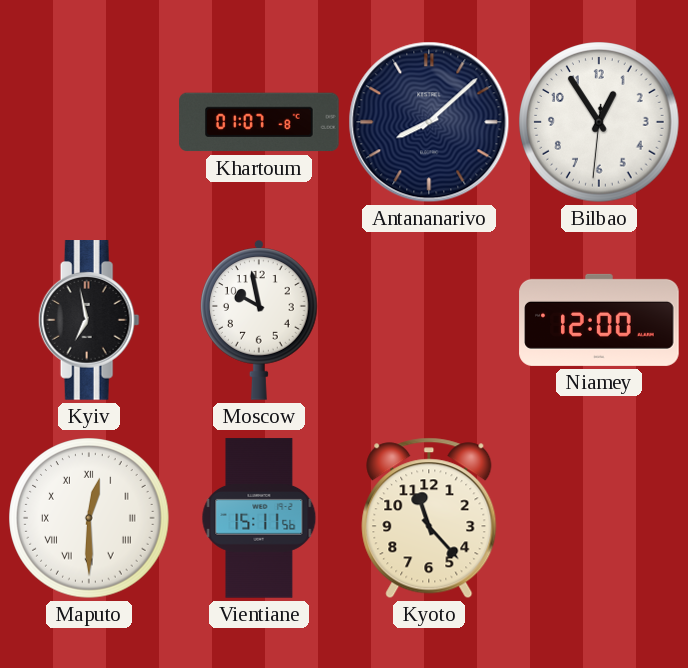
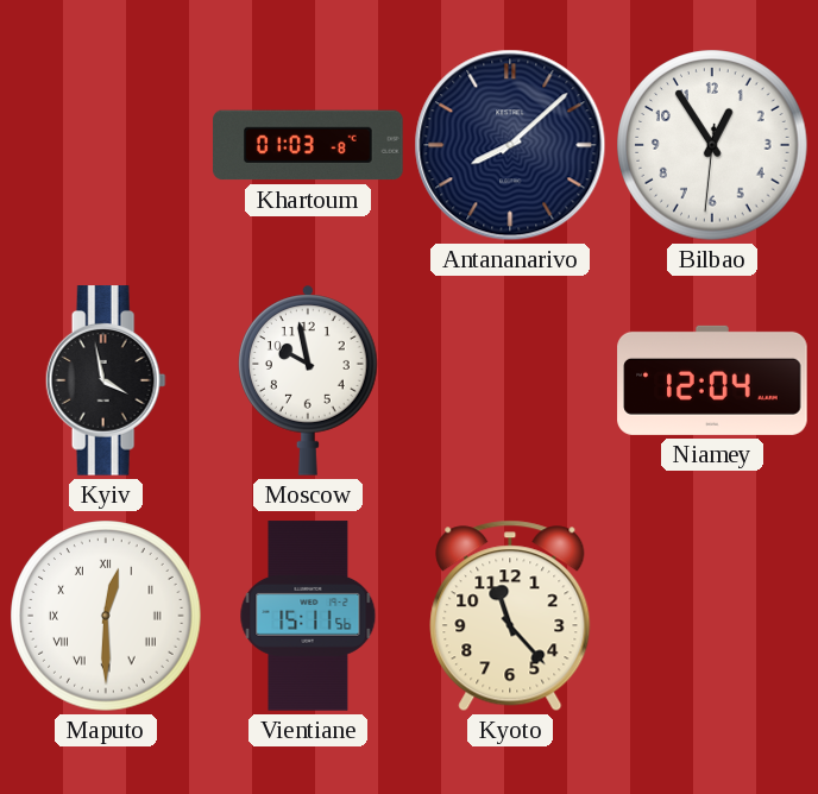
Khartoum: 01:07 -> 01:03
Kyiv: 6:58 -> 3:58
Niamey: 12:00 -> 12:04
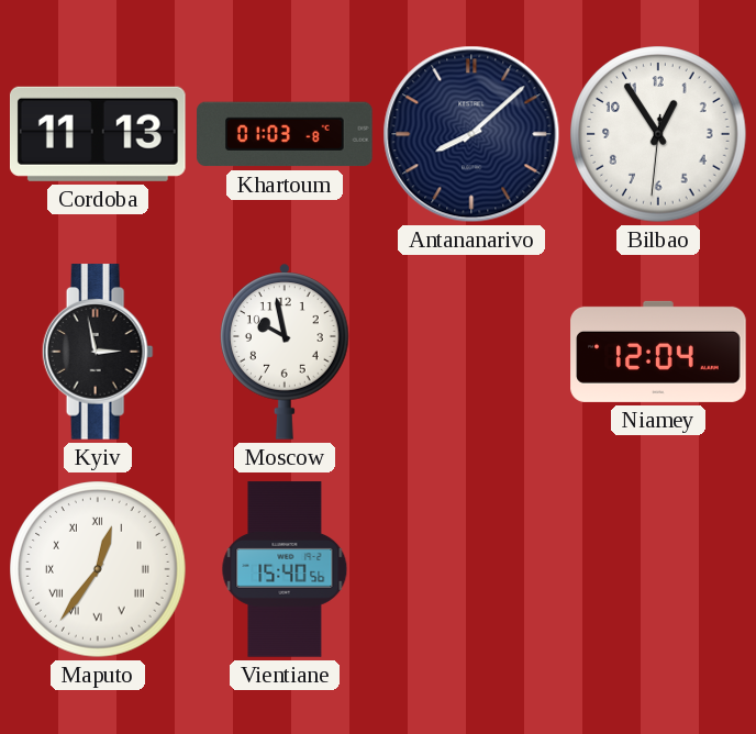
Cordoba: none -> 11:13
Kyiv: 3:58 -> 2:58
Maputo: 12:30 -> 12:36
Vientiane: 15:11 -> 15:40
Kyoto: 11:23 -> none
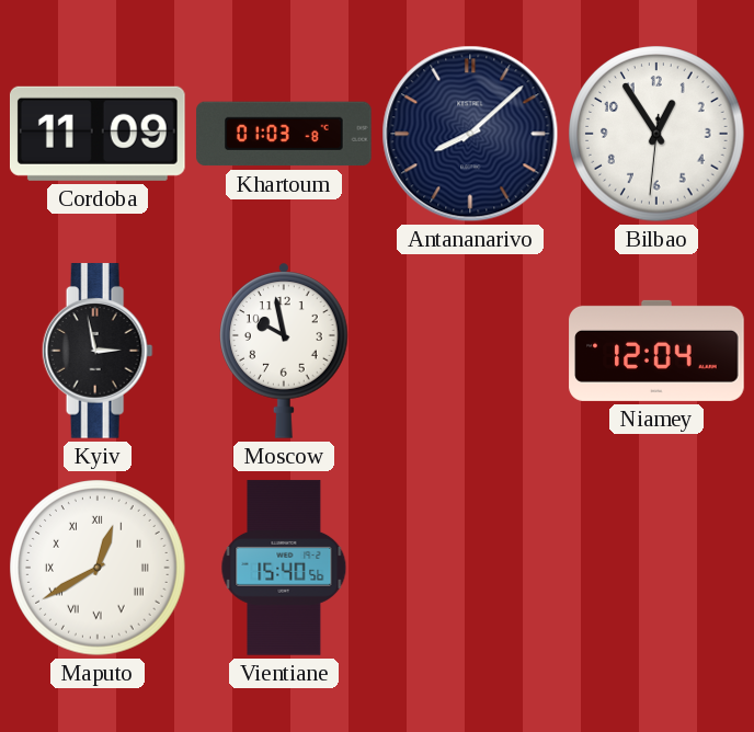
Cordoba: 11:13 -> 11:09
Maputo: 12:36 -> 12:40
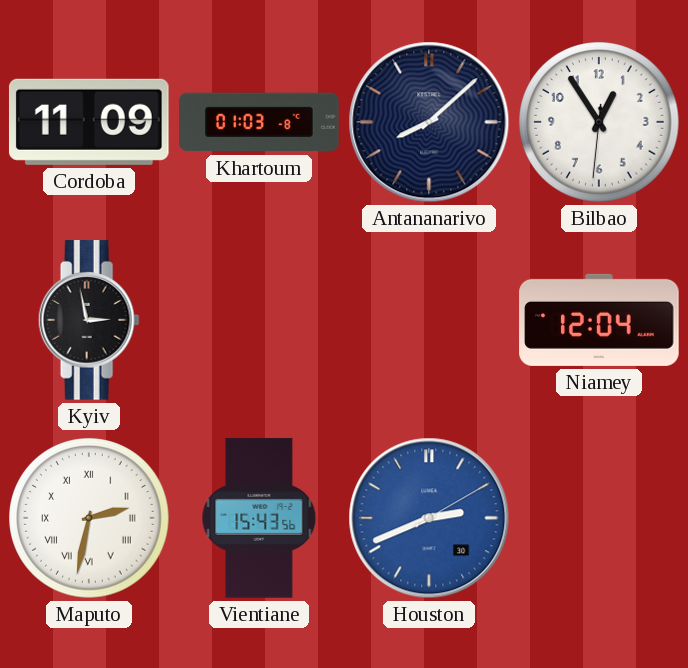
Moscow: 9:58 -> none
Maputo: 12:40 -> 2:32
Vientiane: 15:40 -> 15:43
Houston: none -> 2:41
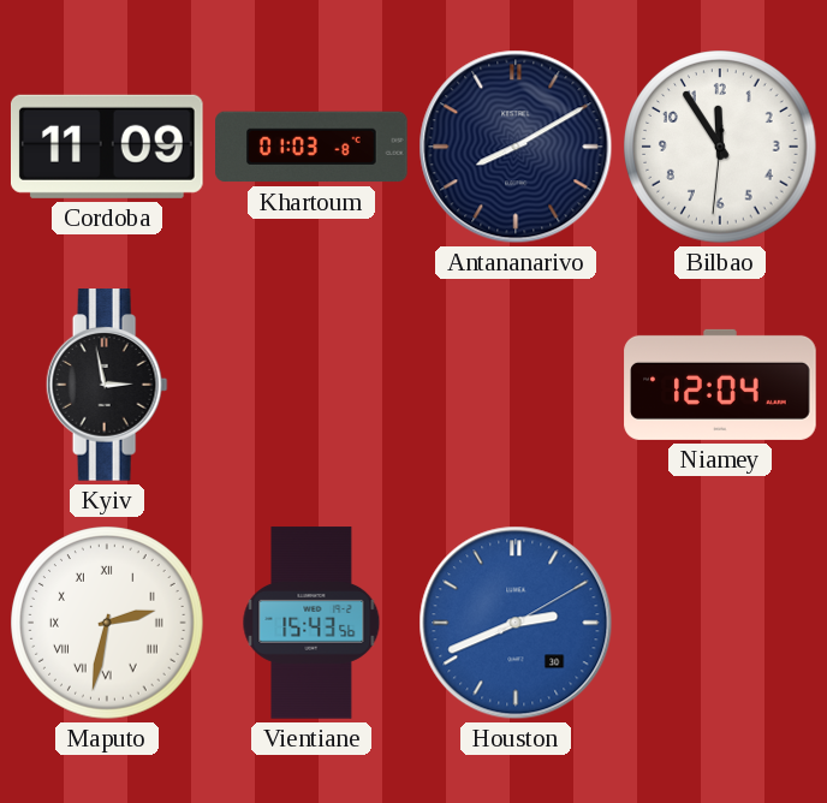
Antananarivo: 8:08 -> 8:10
Bilbao: 12:54 -> 11:54
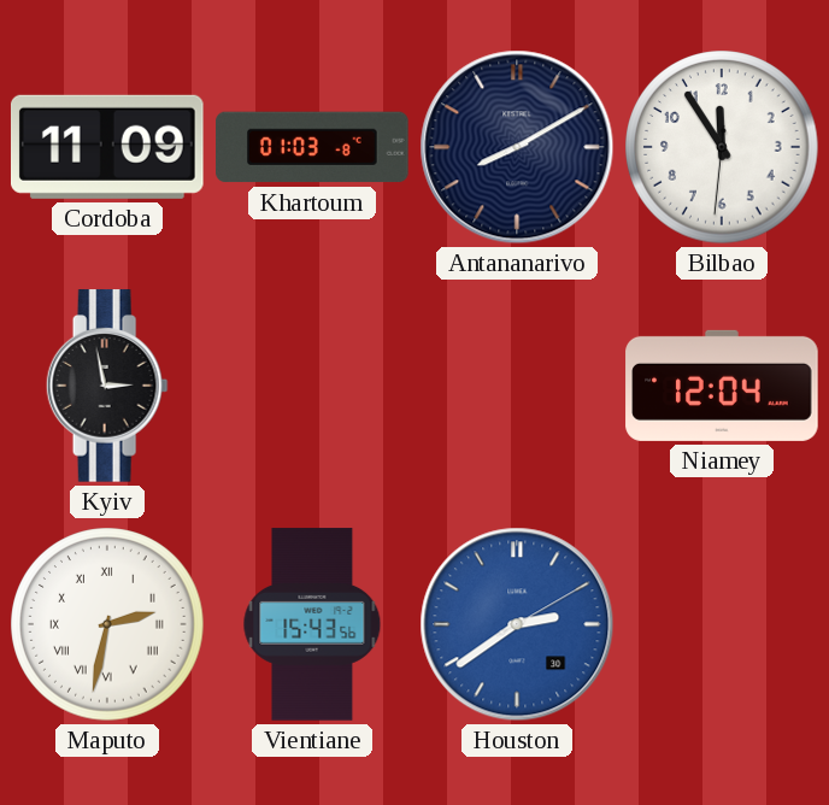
Houston: 2:41 -> 2:39
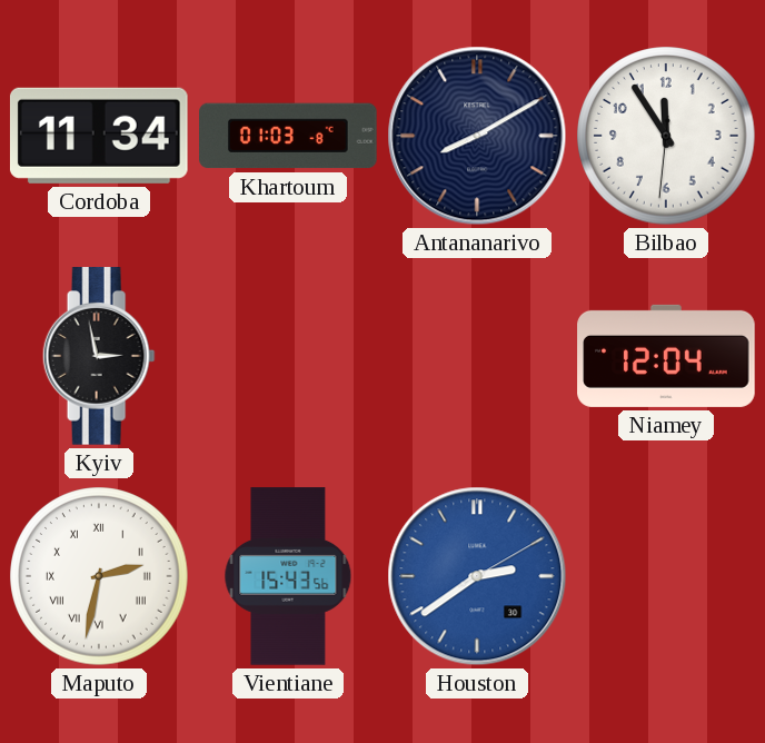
Cordoba: 11:09 -> 11:34
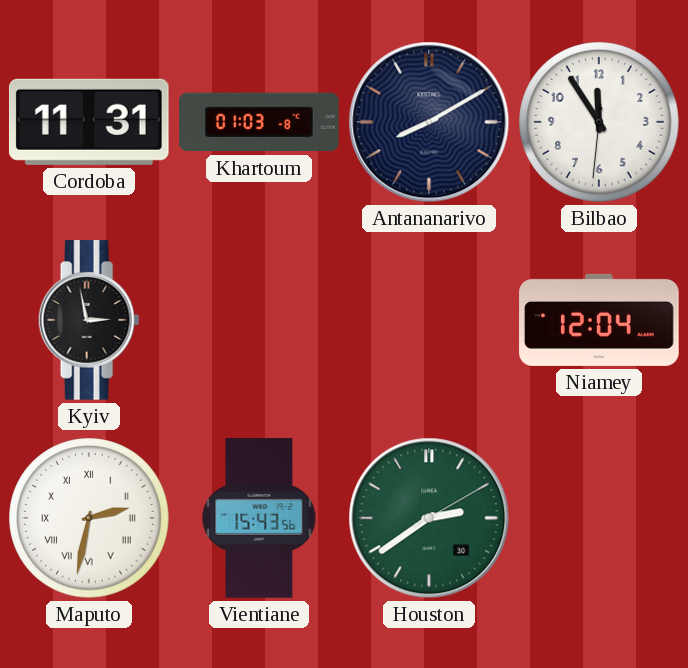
Cordoba: 11:34 -> 11:31
Houston dial: blue -> green
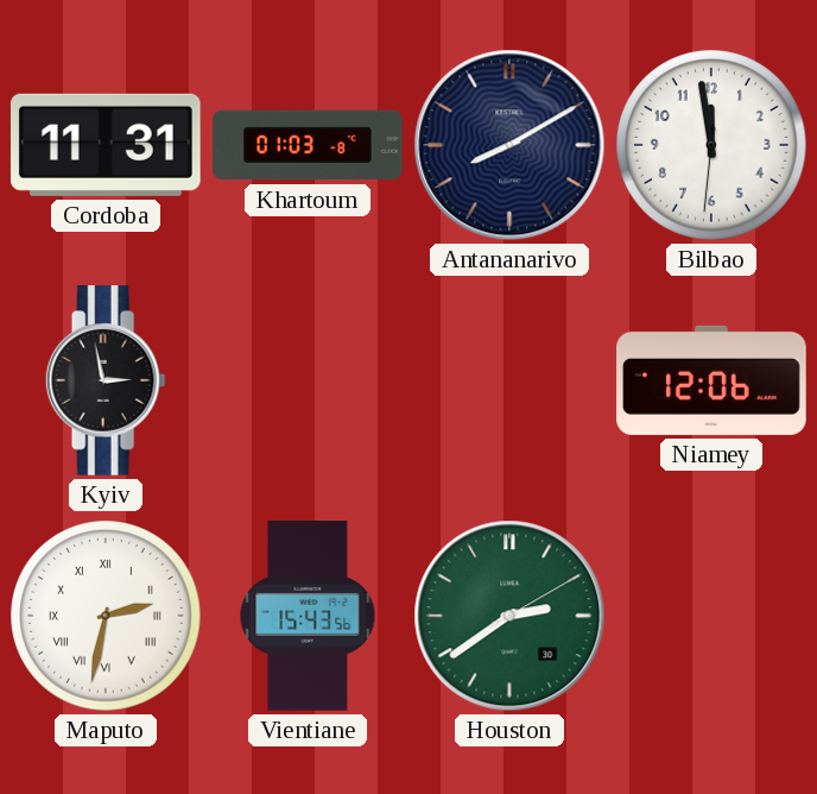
Bilbao: 11:54 -> 11:58
Niamey: 12:04 -> 12:06
